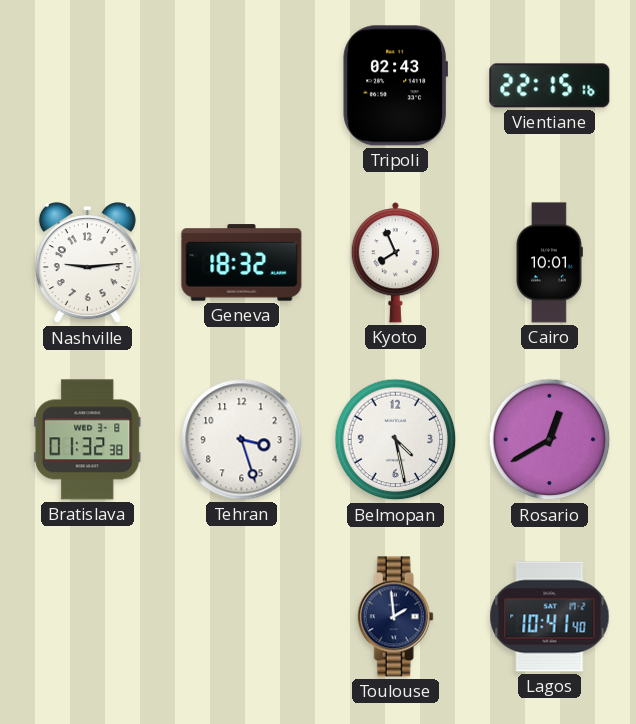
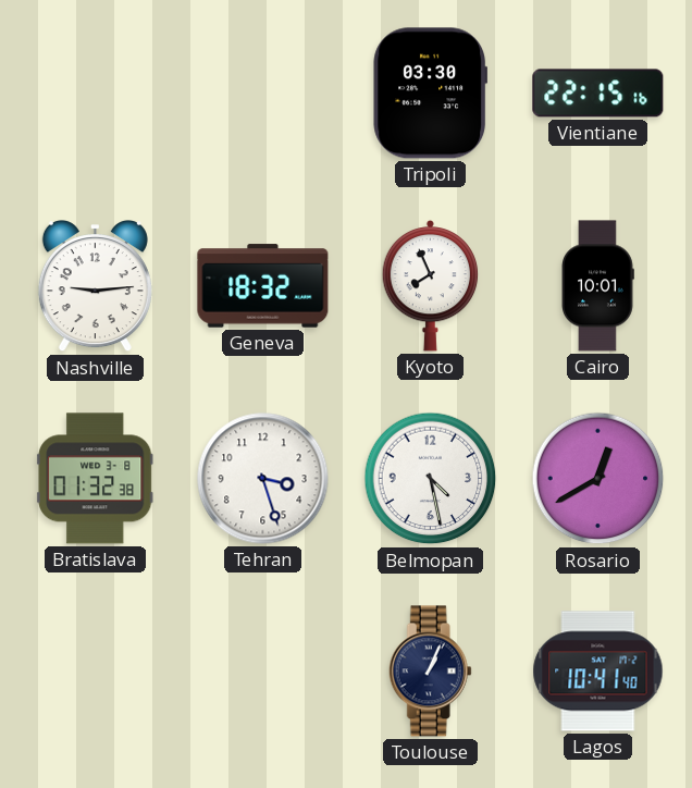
Tripoli: 02:43 -> 03:30
Toulouse: 1:59 -> 1:04
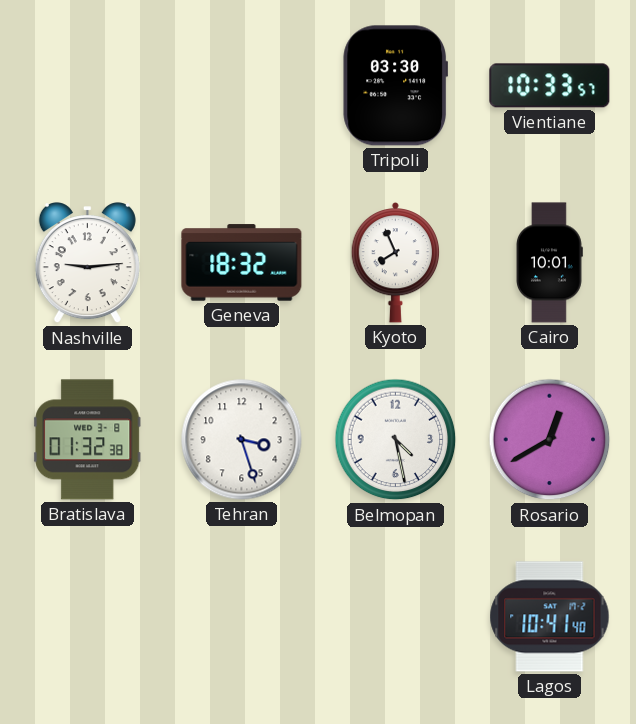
Vientiane: 22:15 -> 10:33
Toulouse: 1:04 -> none
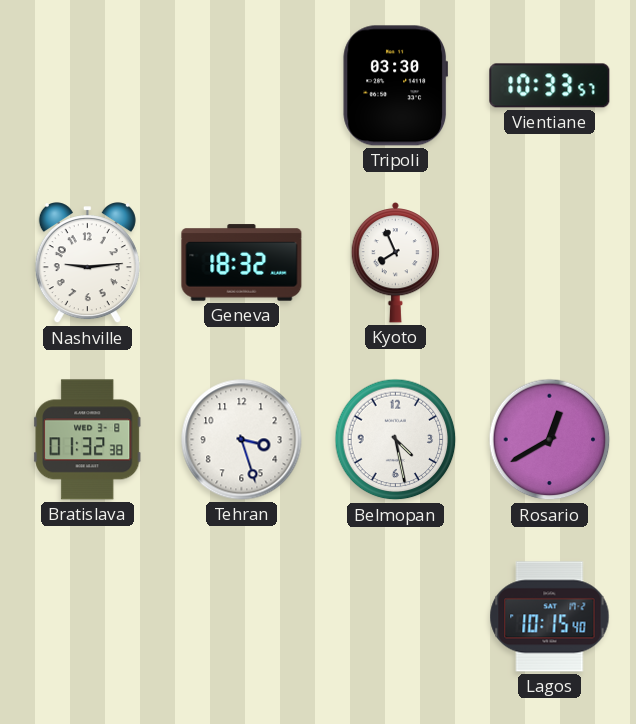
Cairo: 10:01 -> none
Lagos: 10:41 -> 10:15
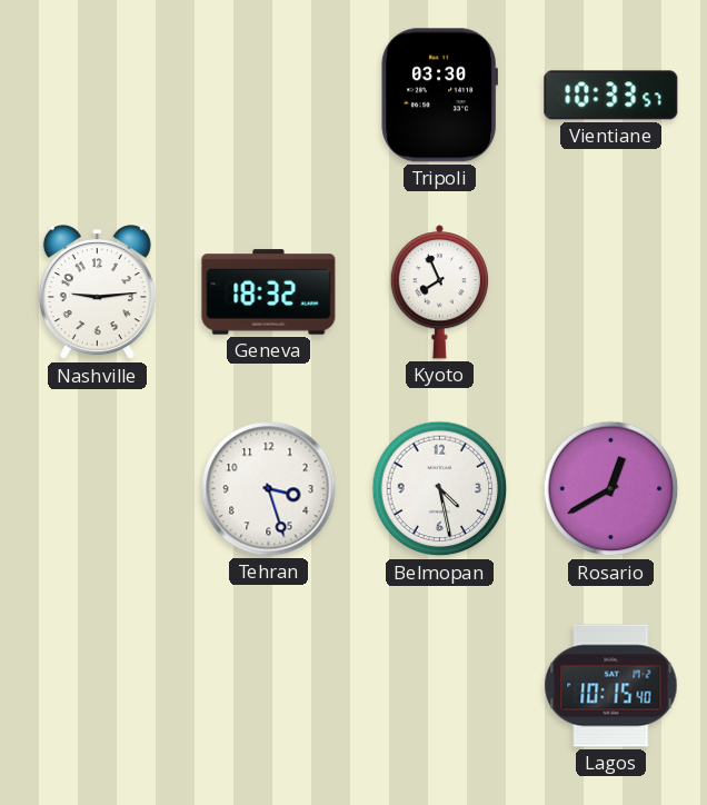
Bratislava: 01:32 -> none
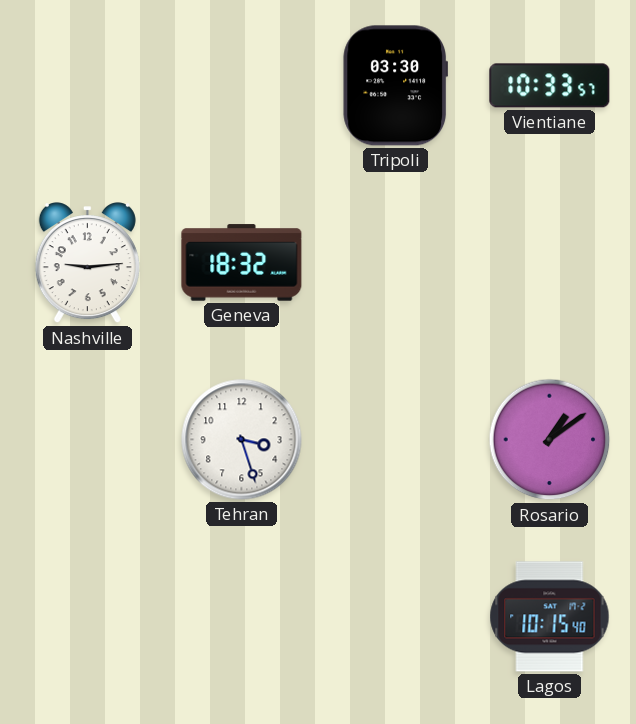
Kyoto: 7:56 -> none
Belmopan: 4:28 -> none
Rosario: 12:40 -> 1:09
